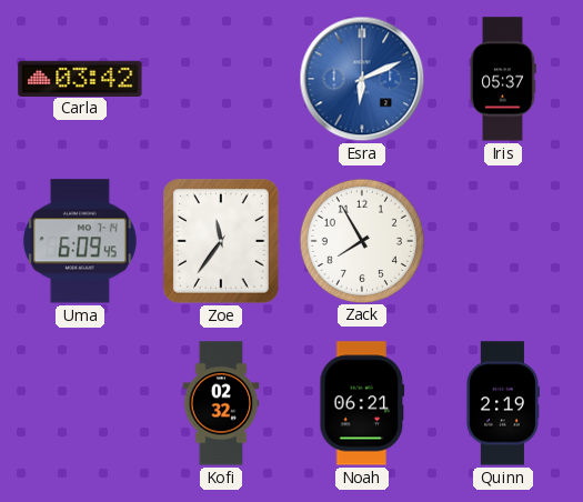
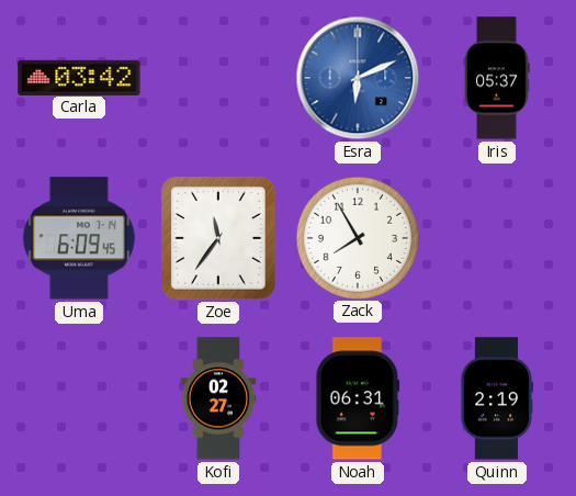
Kofi: 02:32 -> 02:27
Noah: 06:21 -> 06:31
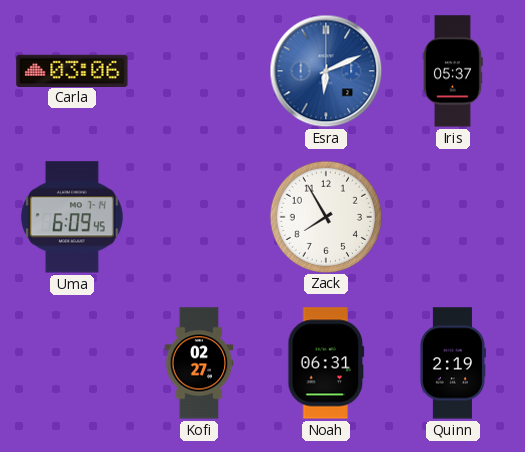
Carla: 03:42 -> 03:06
Zoe: 11:36 -> none
